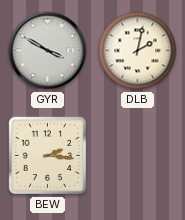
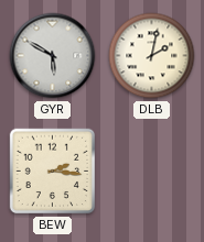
GYR: 3:50 -> 5:50
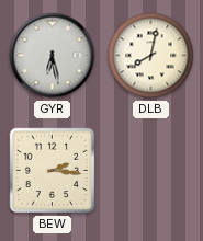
GYR: 5:50 -> 6:28
DLB: 2:02 -> 8:02
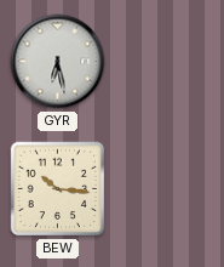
DLB: 8:02 -> none
BEW: 2:16 -> 10:16
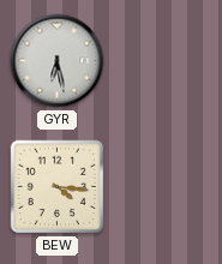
BEW: 10:16 -> 4:16
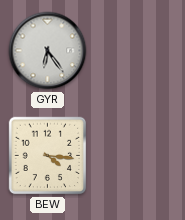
GYR: 6:28 -> 6:24
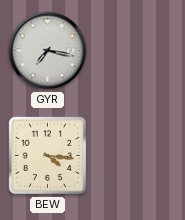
GYR: 6:24 -> 7:17
